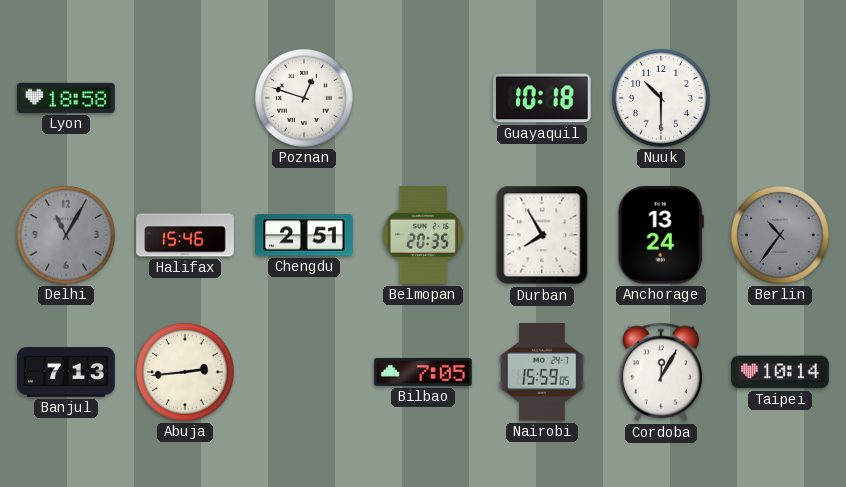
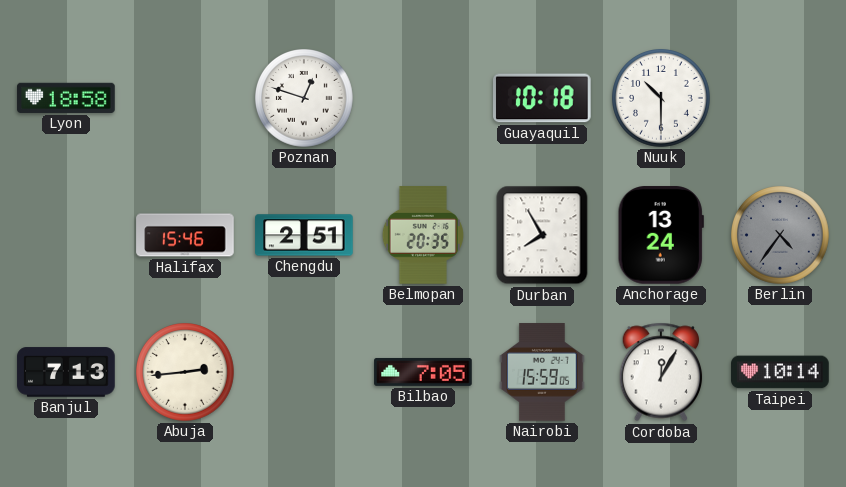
Delhi: 11:05 -> none
Berlin: 10:36 -> 4:36
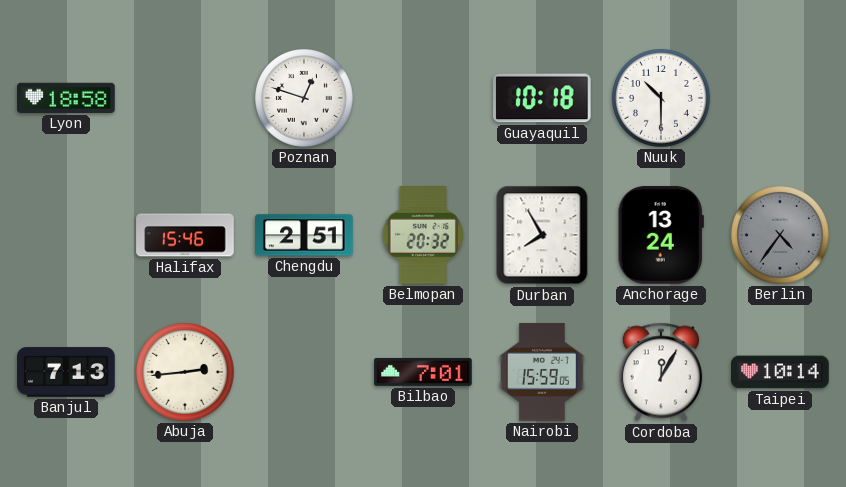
Belmopan: 20:35 -> 20:32
Bilbao: 7:05 -> 7:01
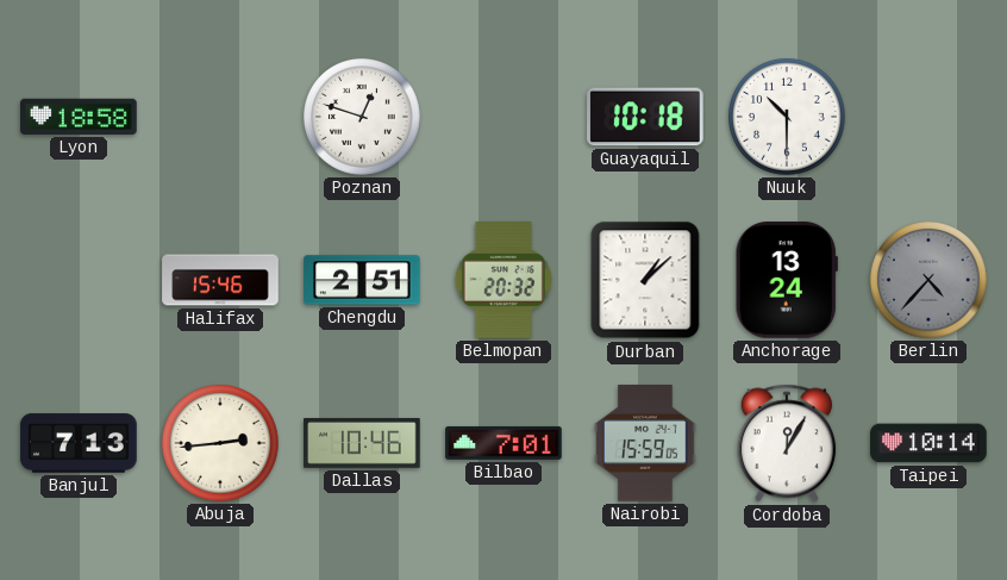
Durban: 7:55 -> 1:08
Berlin: 4:36 -> 4:37
Dallas: none -> 10:46
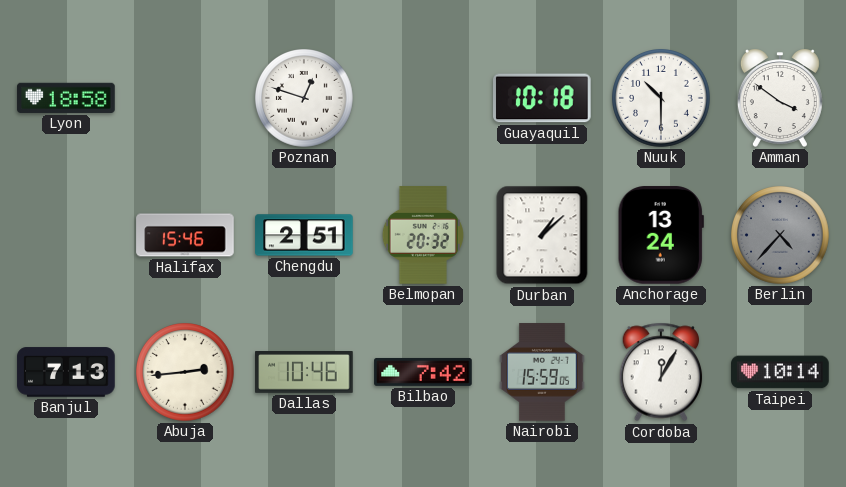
Amman: none -> 3:51
Bilbao: 7:01 -> 7:42
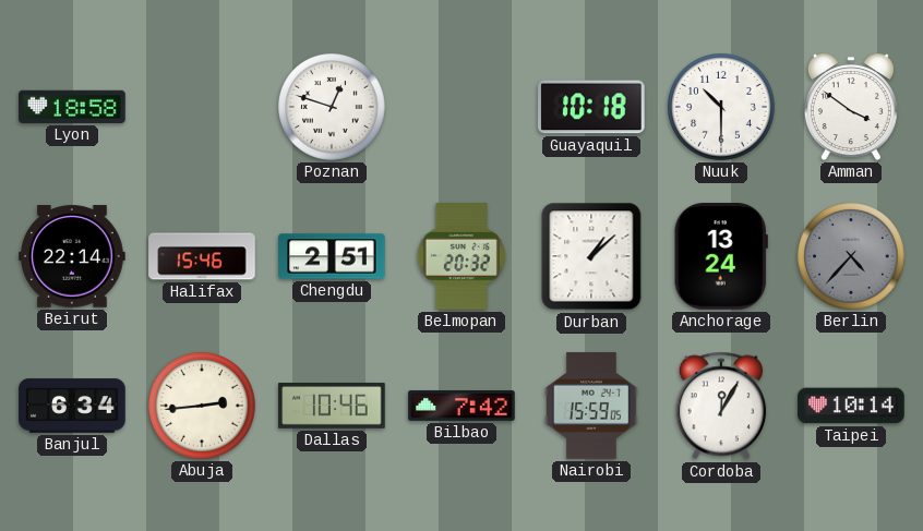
Beirut: none -> 22:14
Banjul: 7:13 -> 6:34
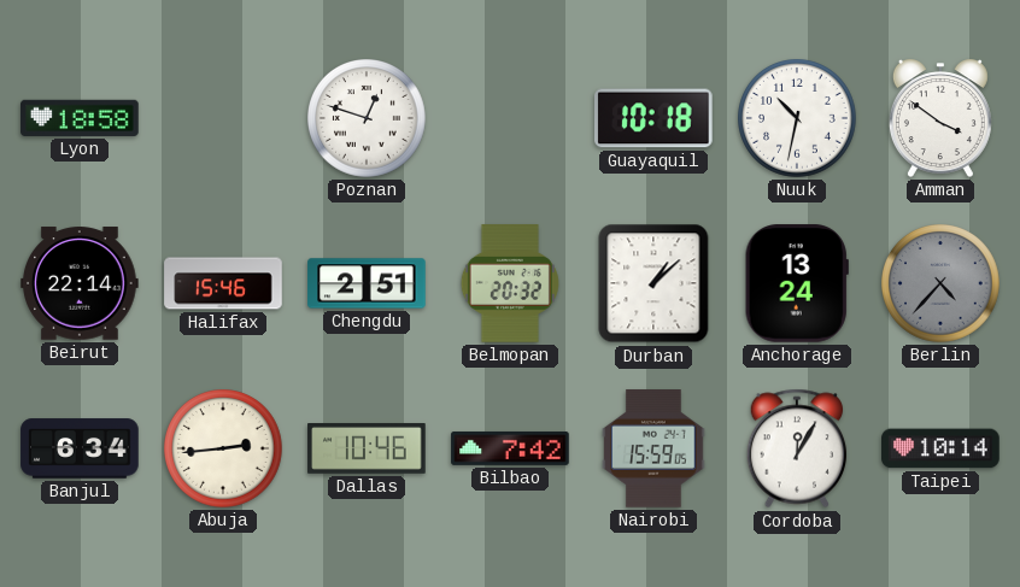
Nuuk: 10:30 -> 10:32
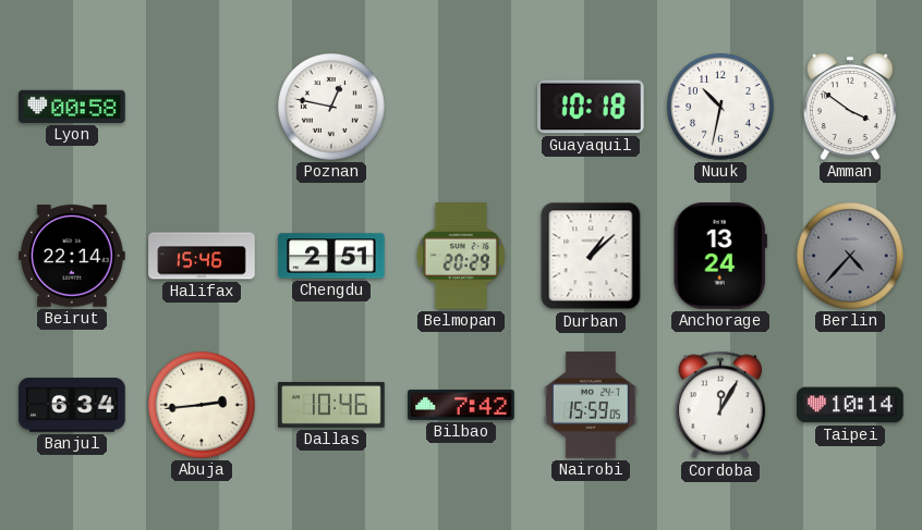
Lyon: 18:58 -> 00:58
Poznan: 12:48 -> 12:47
Belmopan: 20:32 -> 20:29
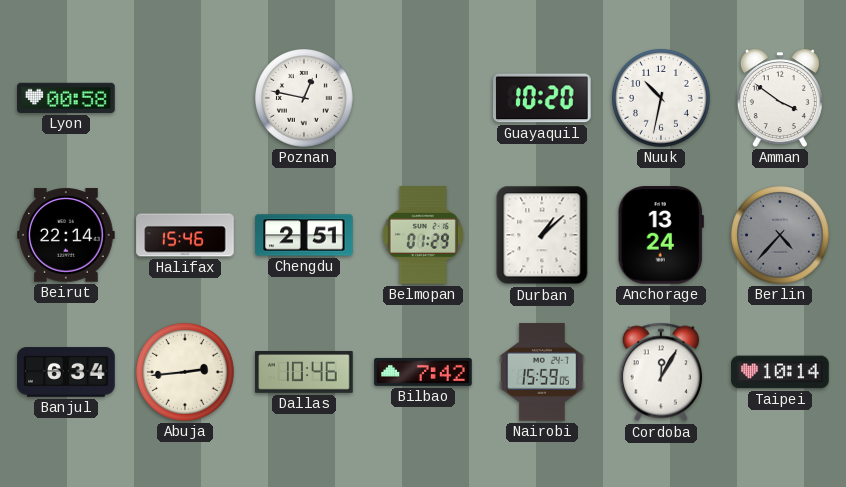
Guayaquil: 10:18 -> 10:20
Belmopan: 20:29 -> 01:29
